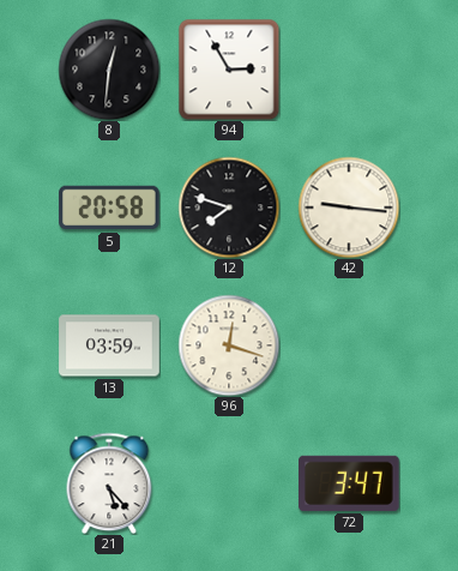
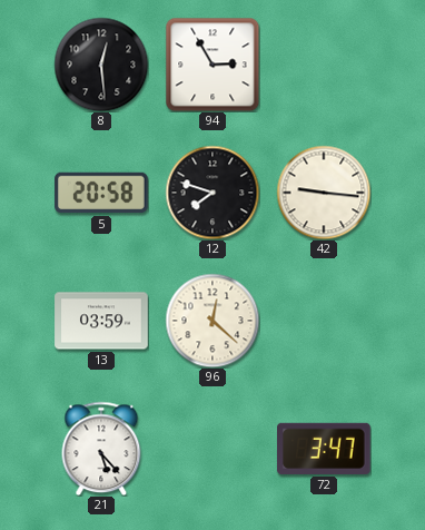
8: 12:31 -> 12:29
96: 12:18 -> 12:22
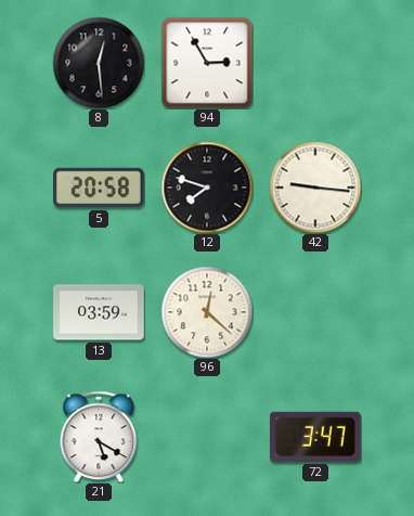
21: 5:23 -> 5:20
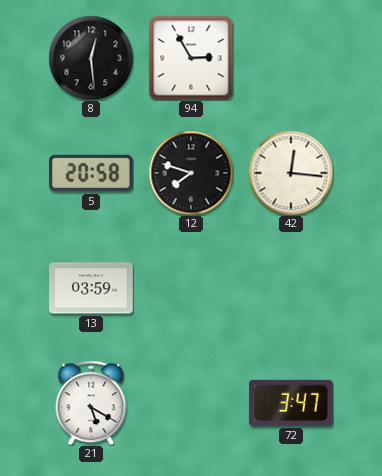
42: 9:16 -> 12:16
96: 12:22 -> none
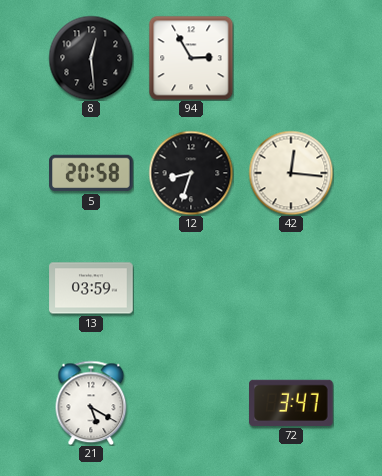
12: 7:48 -> 8:33
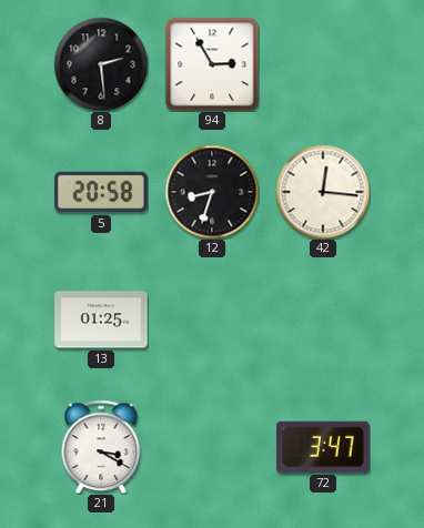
8: 12:29 -> 2:29
13: 03:59 -> 01:25
21: 5:20 -> 3:20
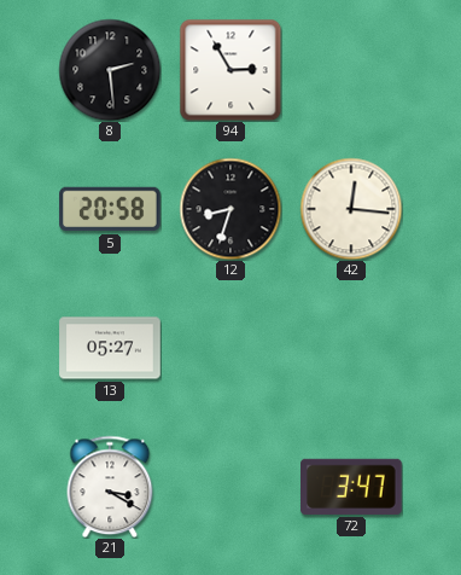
13: 01:25 -> 05:27
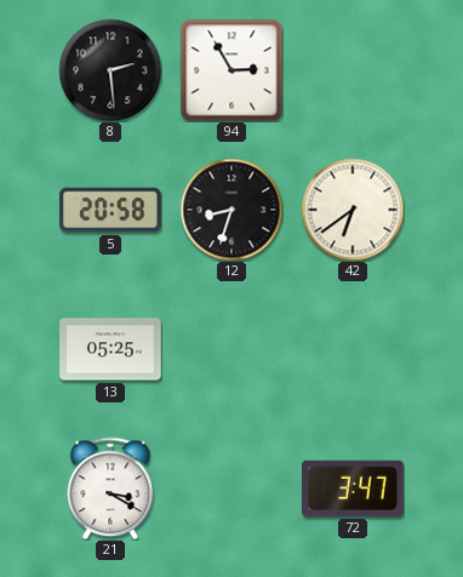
42: 12:16 -> 6:39
13: 05:27 -> 05:25
